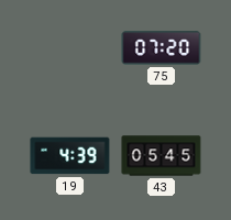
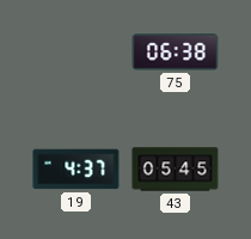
75: 07:20 -> 06:38
19: 4:39 -> 4:37
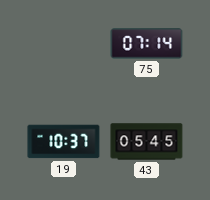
75: 06:38 -> 07:14
19: 4:37 -> 10:37
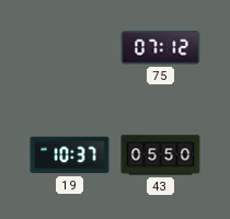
75: 07:14 -> 07:12
43: 05:45 -> 05:50
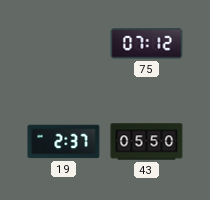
19: 10:37 -> 2:37
